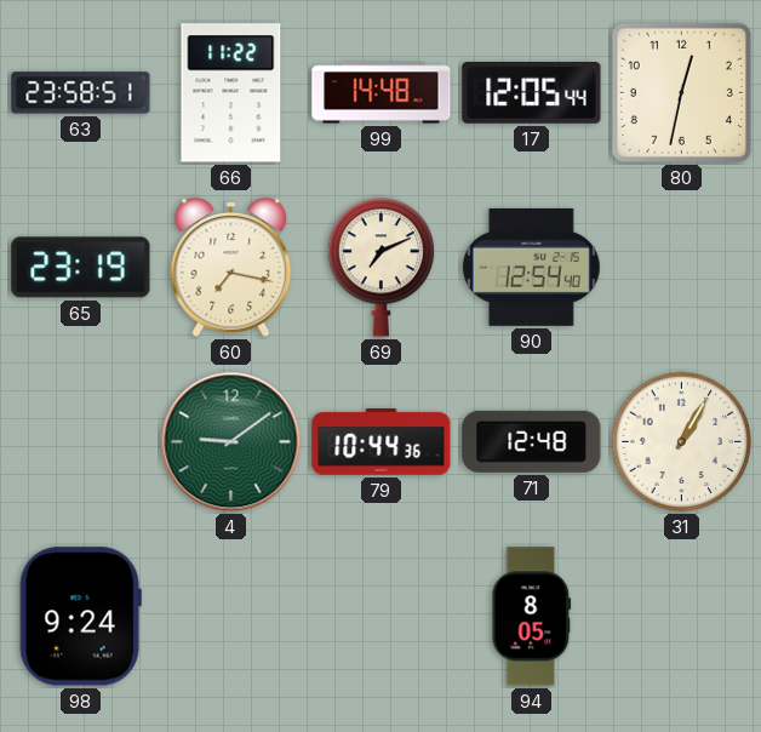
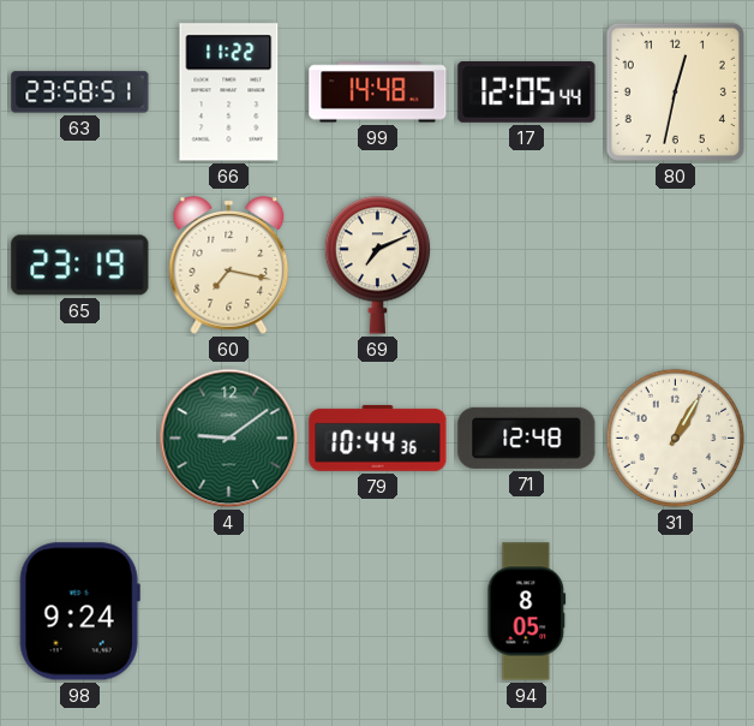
90: 12:54 -> none
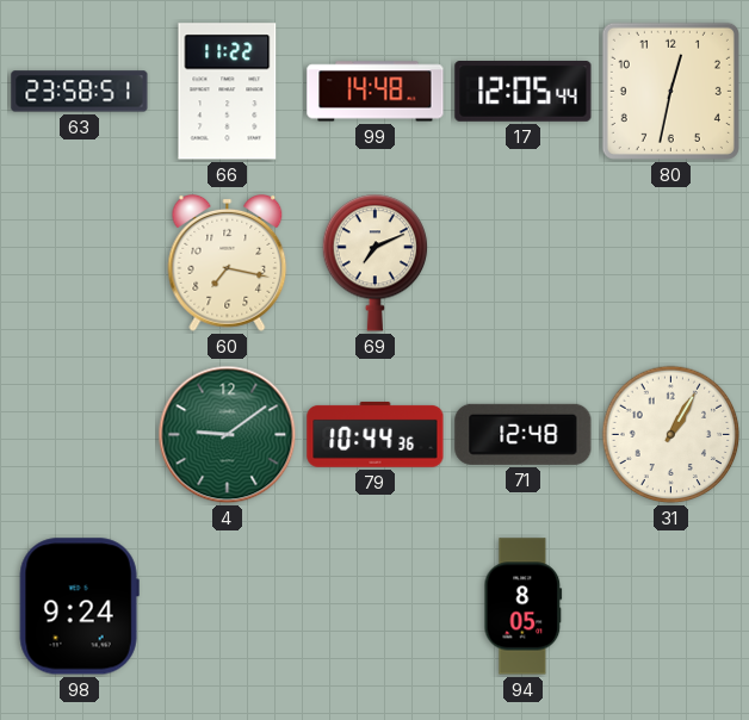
65: 23:19 -> none
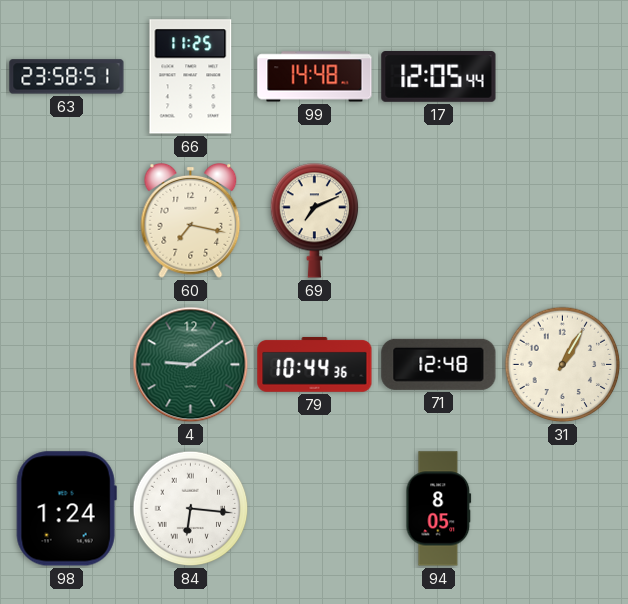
66: 11:22 -> 11:25
80: 12:32 -> none
98: 9:24 -> 1:24
84: none -> 6:16
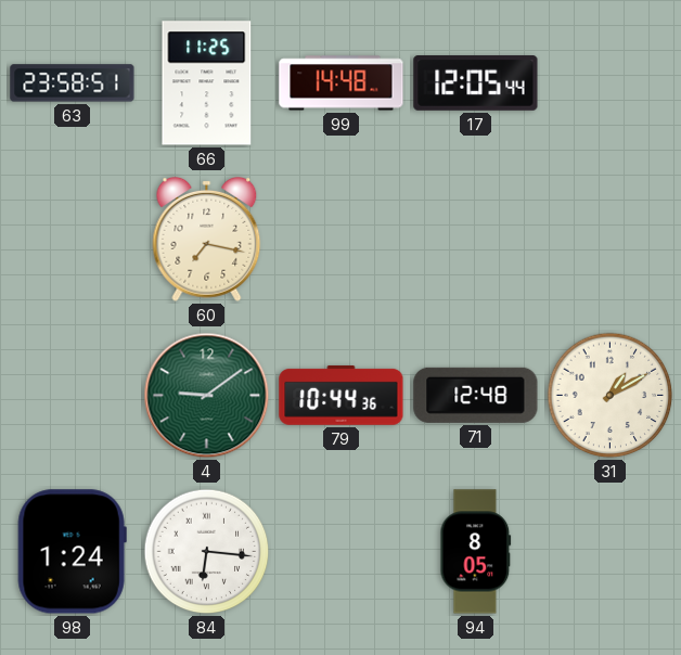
69: 7:11 -> none
31: 1:05 -> 1:10
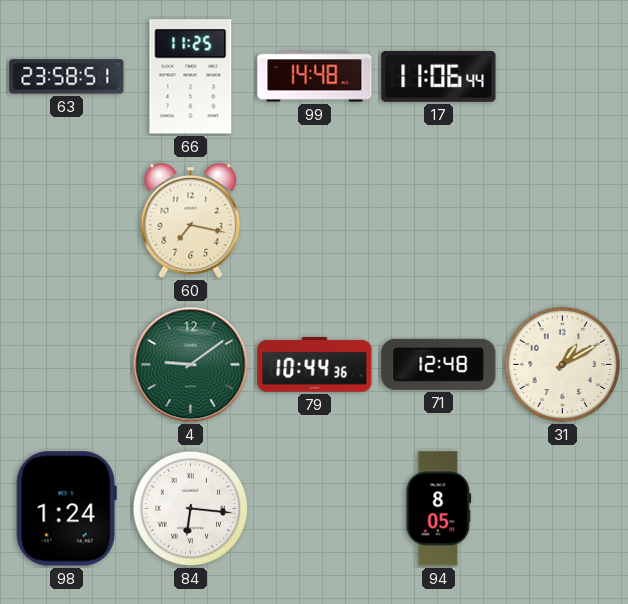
17: 12:05 -> 11:06
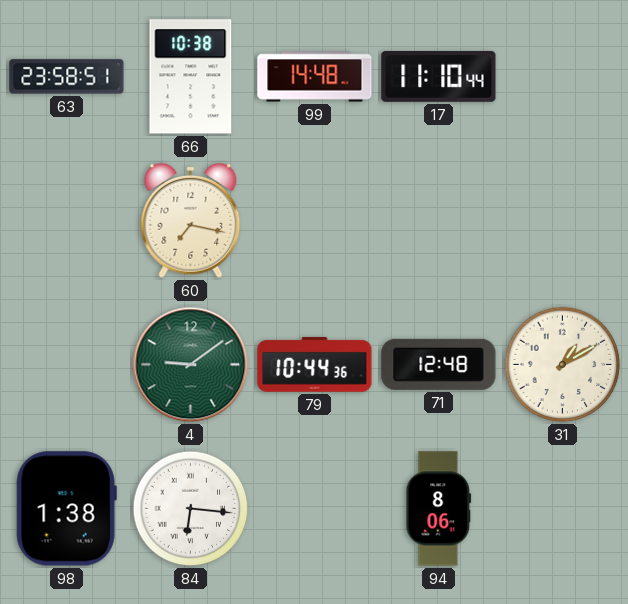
66: 11:25 -> 10:38
17: 11:06 -> 11:10
98: 1:24 -> 1:38
94: 8:05 -> 8:06
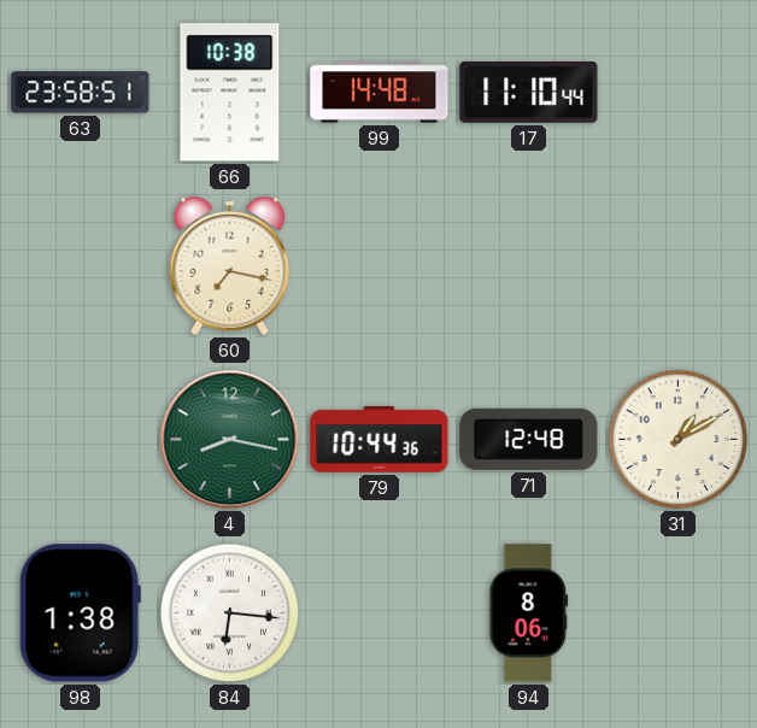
4: 9:09 -> 8:17
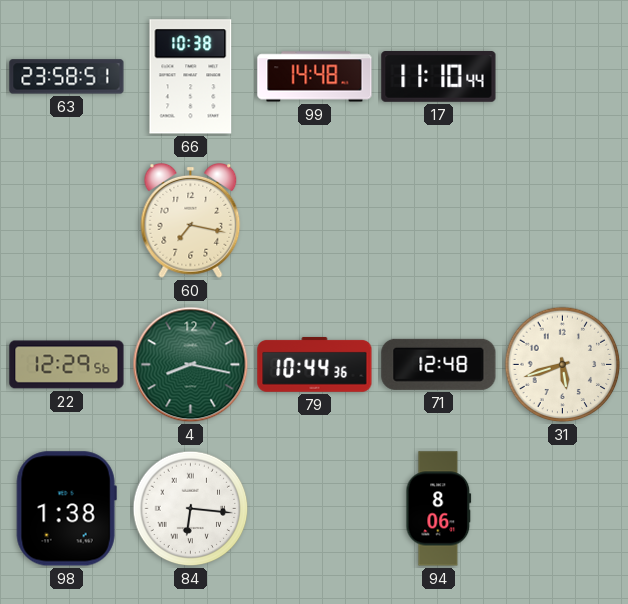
22: none -> 12:29
31: 1:10 -> 5:42
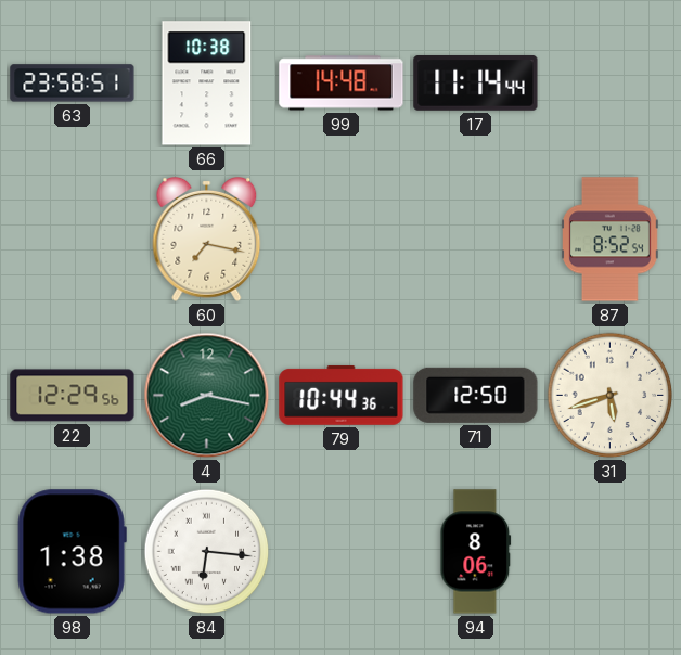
17: 11:10 -> 11:14
87: none -> 8:52
71: 12:48 -> 12:50
